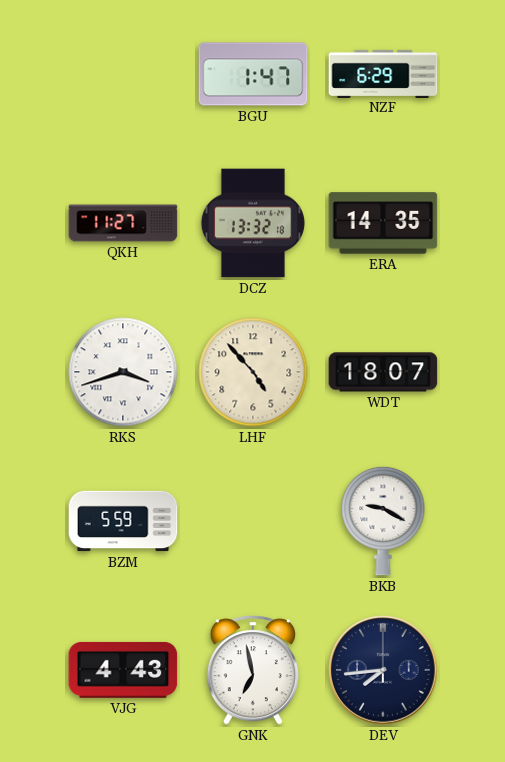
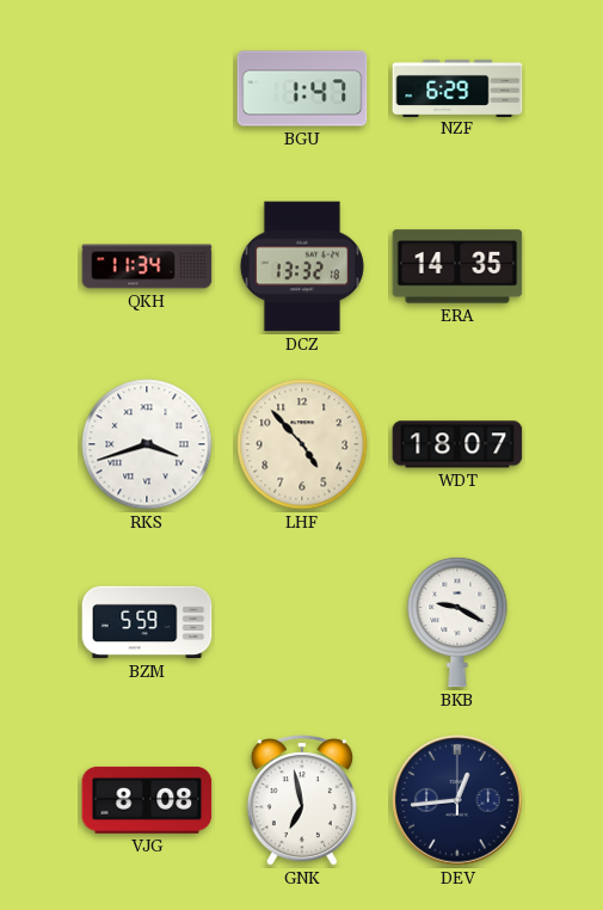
QKH: 11:27 -> 11:34
VJG: 4:43 -> 8:08
DEV: 7:44 -> 12:44
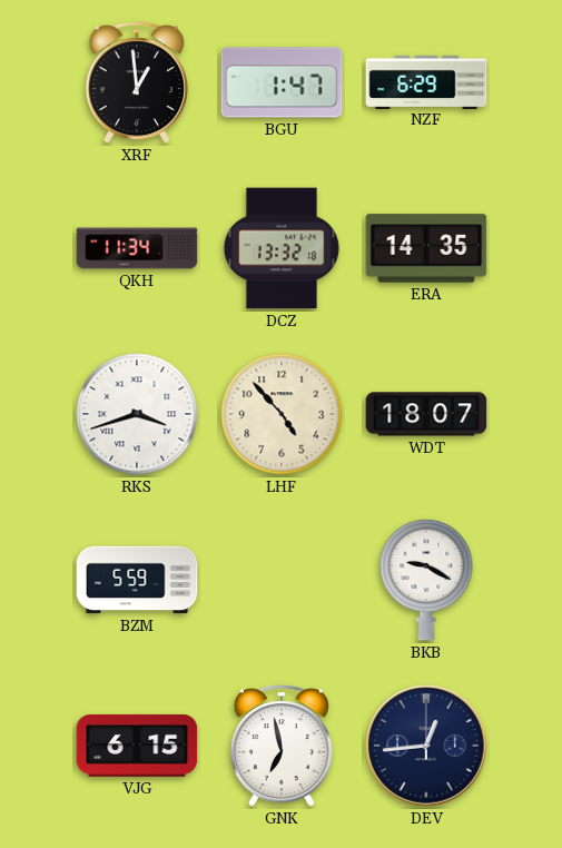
XRF: none -> 12:59
VJG: 8:08 -> 6:15
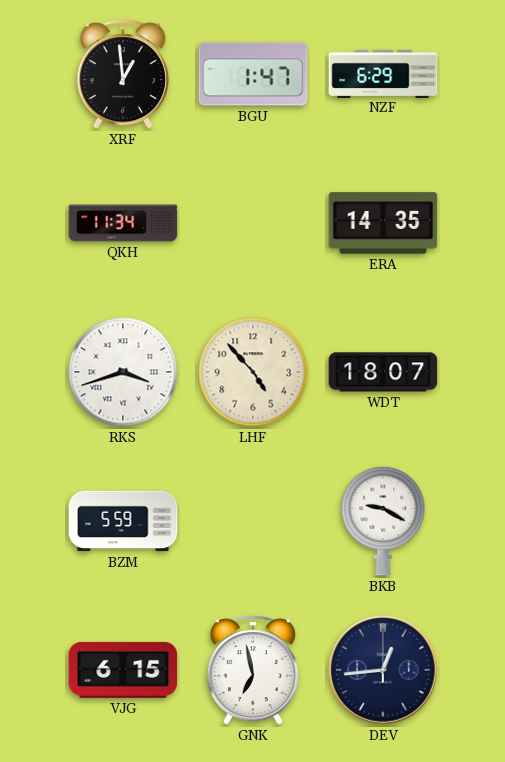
DCZ: 13:32 -> none
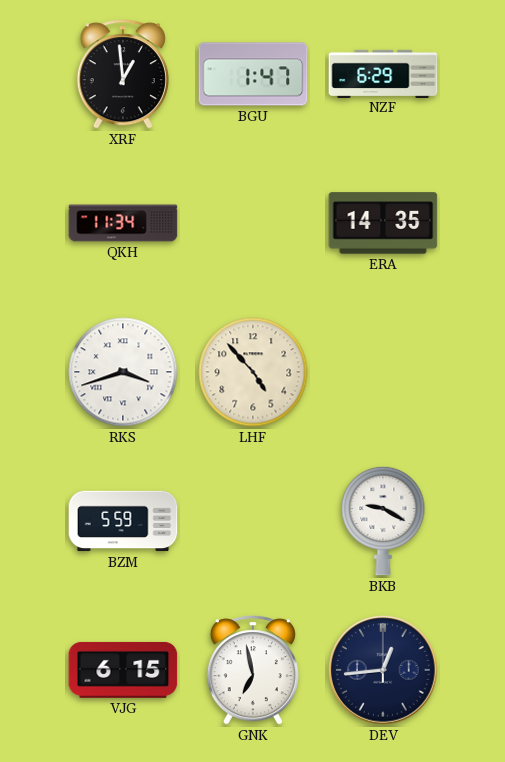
WDT: 18:07 -> none
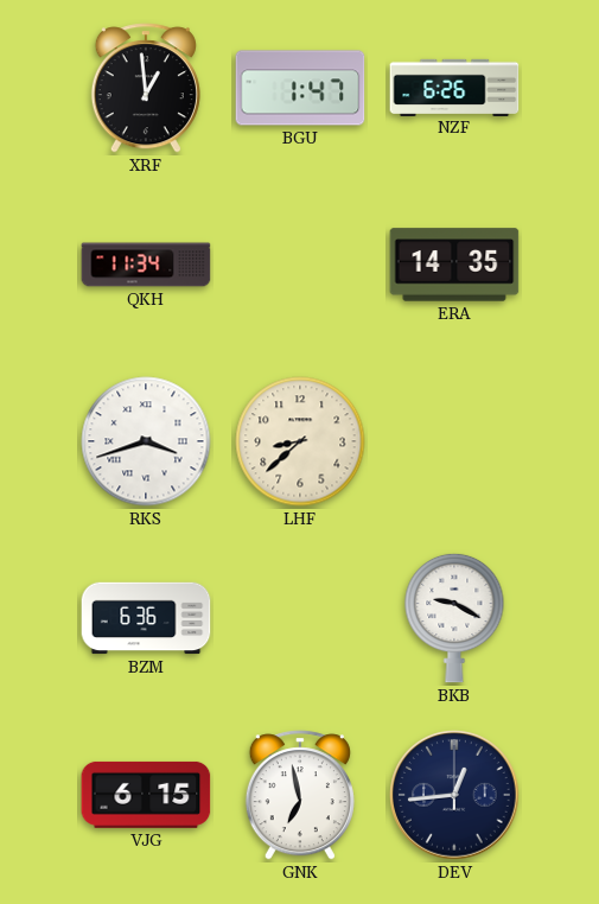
NZF: 6:29 -> 6:26
LHF: 4:53 -> 8:38
BZM: 5:59 -> 6:36
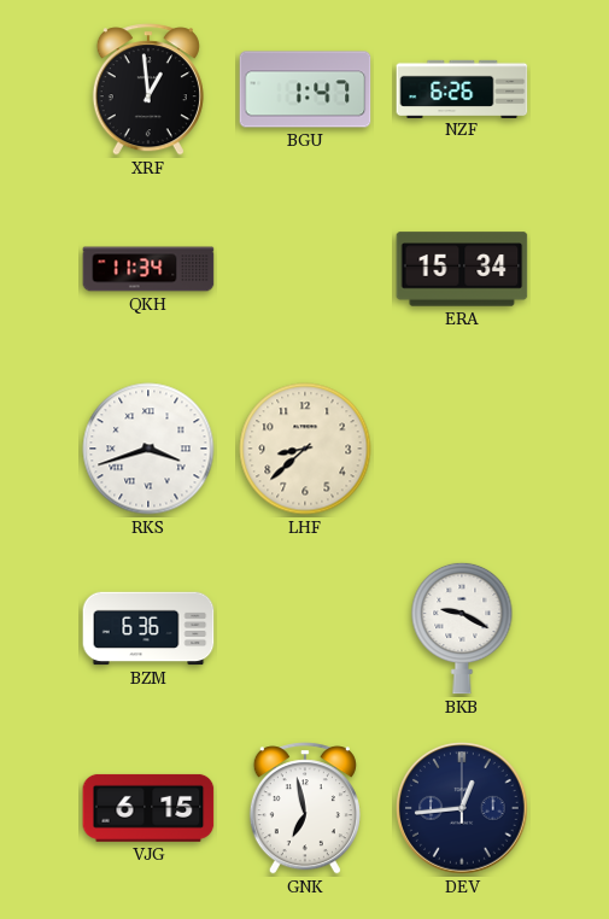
ERA: 14:35 -> 15:34
